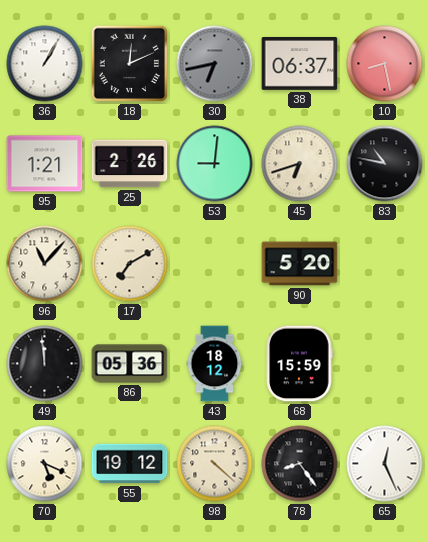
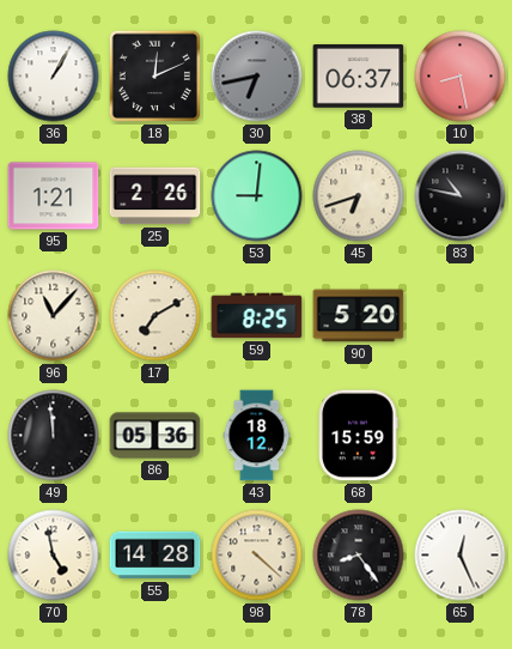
59: none -> 8:25
70: 5:19 -> 4:58
55: 19:12 -> 14:28
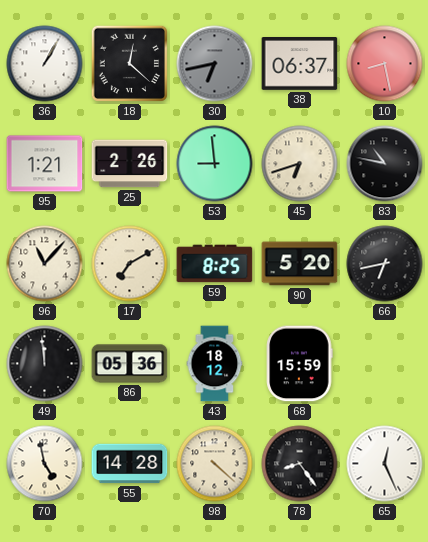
18: 12:11 -> 12:22
53: 9:01 -> 8:59
66: none -> 6:43
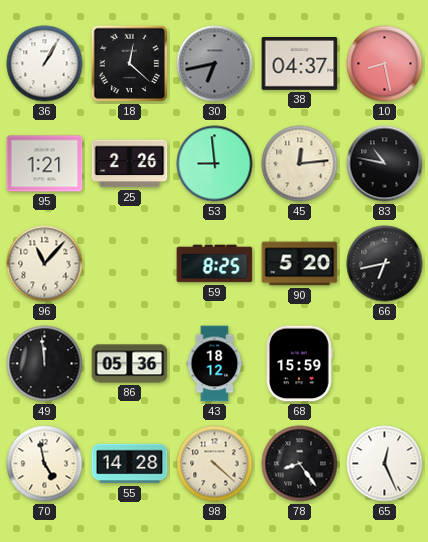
38: 06:37 -> 04:37
45: 6:42 -> 12:14
17: 7:10 -> none
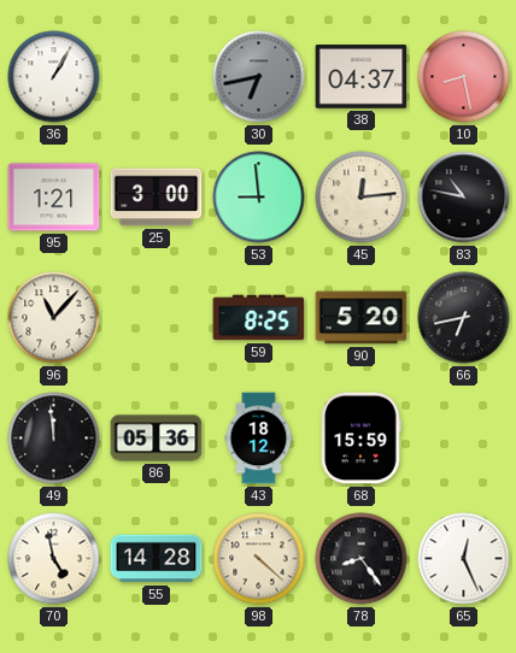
18: 12:22 -> none
25: 2:26 -> 3:00
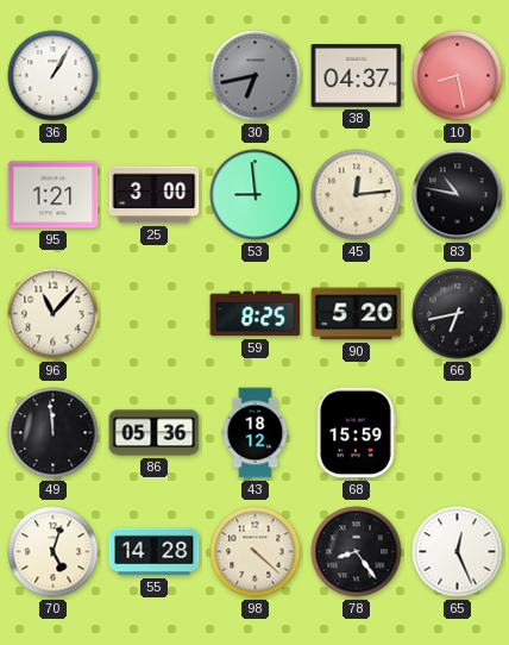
70: 4:58 -> 5:03
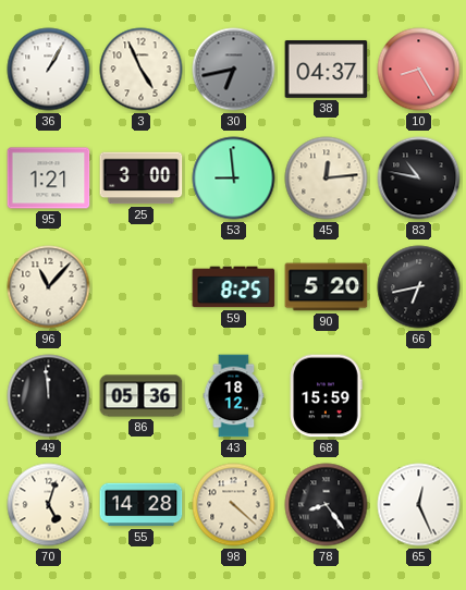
3: none -> 4:56
10: 8:28 -> 8:25
